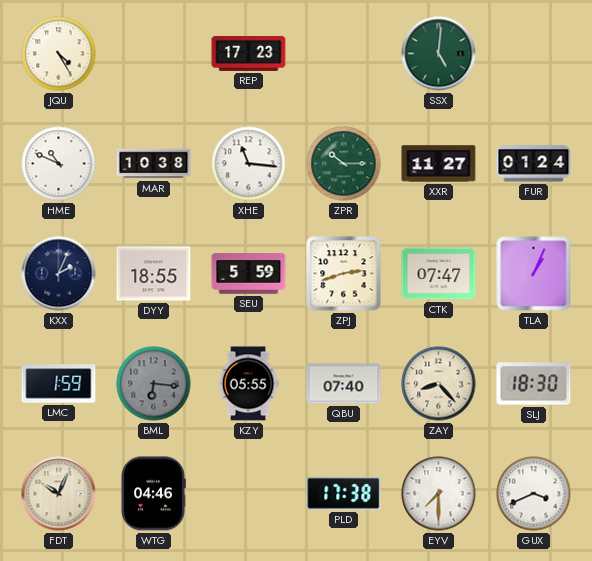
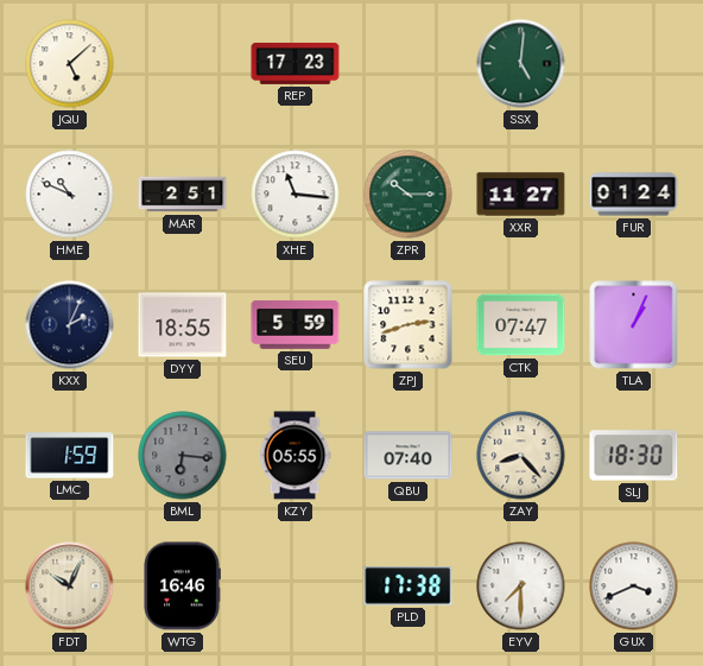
JQU: 4:25 -> 5:08
MAR: 10:38 -> 2:51
WTG: 04:46 -> 16:46
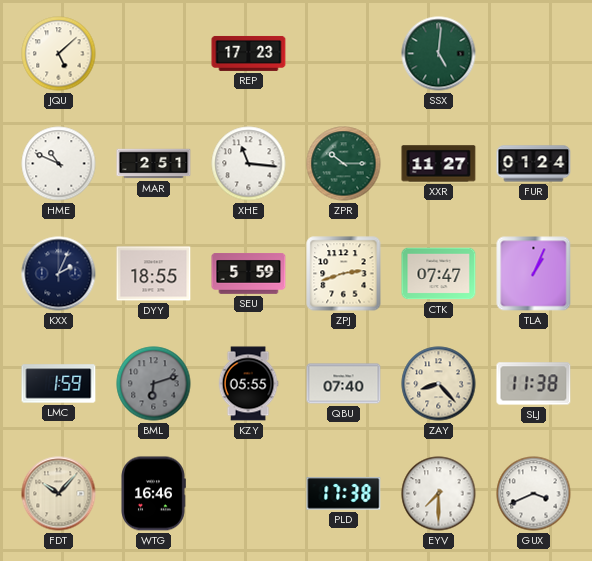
BML: 6:16 -> 6:12
SLJ: 18:30 -> 11:38
FDT: 10:04 -> 10:07
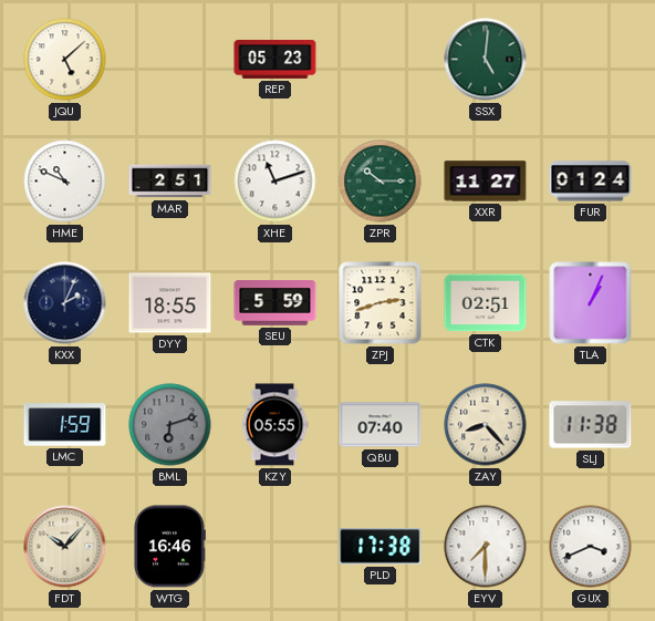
REP: 17:23 -> 05:23
XHE: 11:16 -> 11:12
CTK: 07:47 -> 02:51
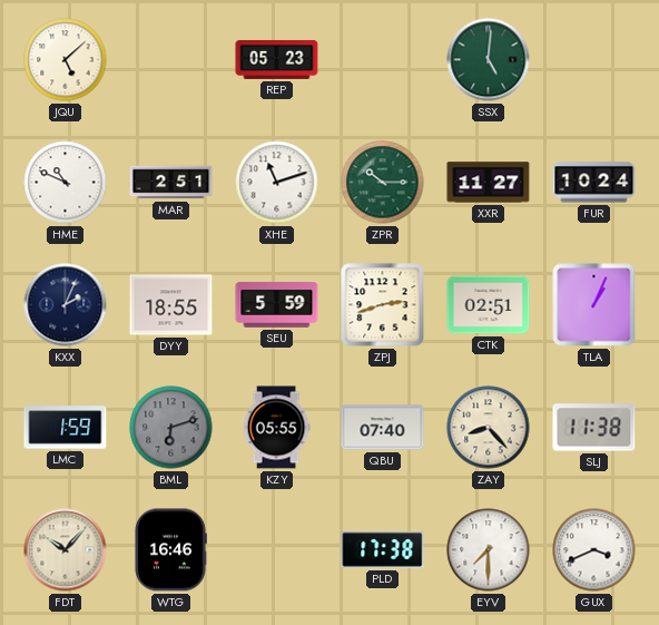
FUR: 01:24 -> 10:24
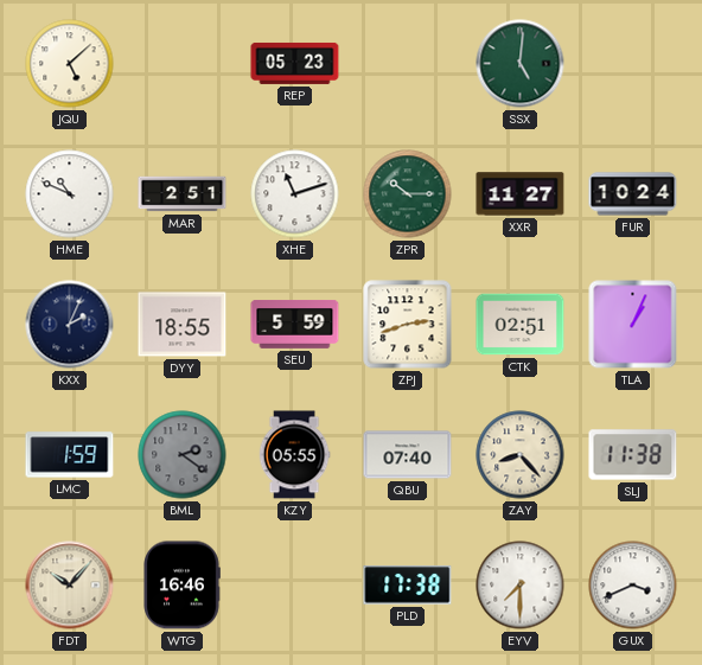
BML: 6:12 -> 2:21
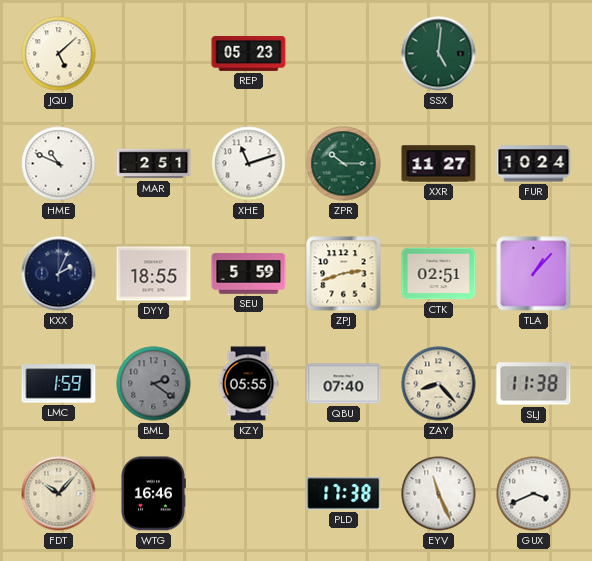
TLA: 1:04 -> 1:07
EYV: 7:30 -> 11:26
